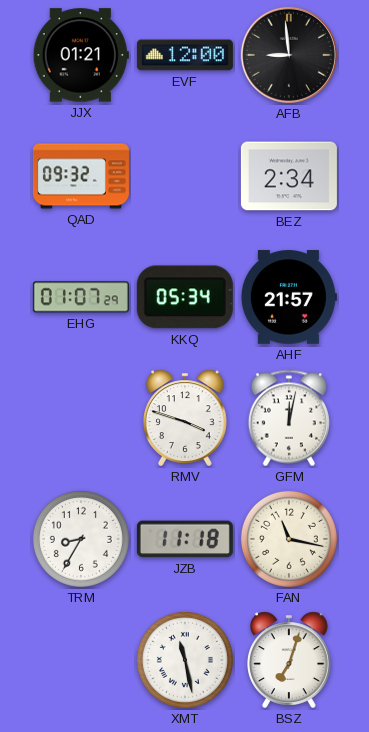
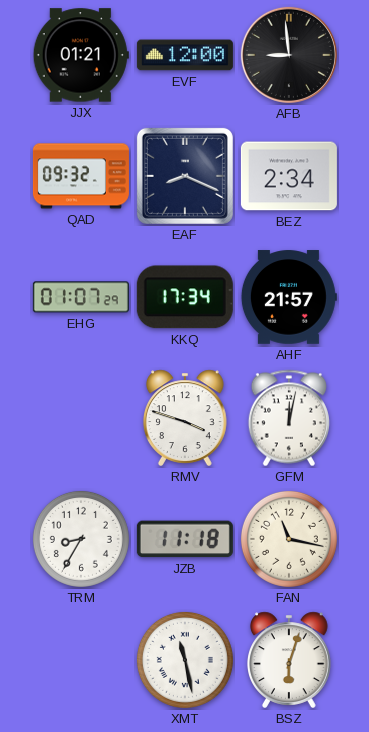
EAF: none -> 8:19
KKQ: 05:34 -> 17:34
BSZ: 7:03 -> 6:03
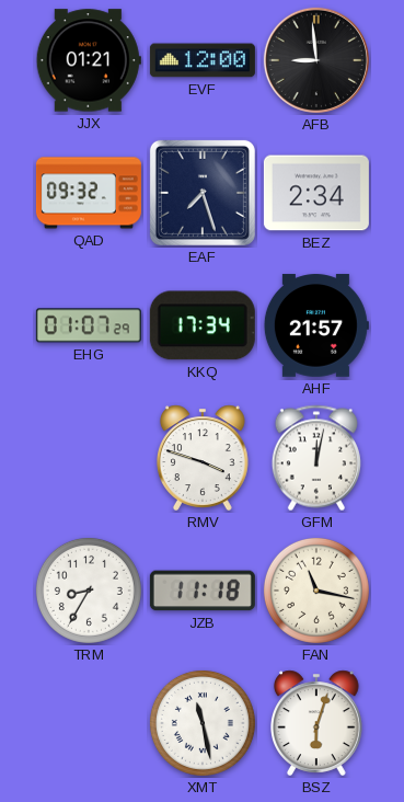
EAF: 8:19 -> 7:27
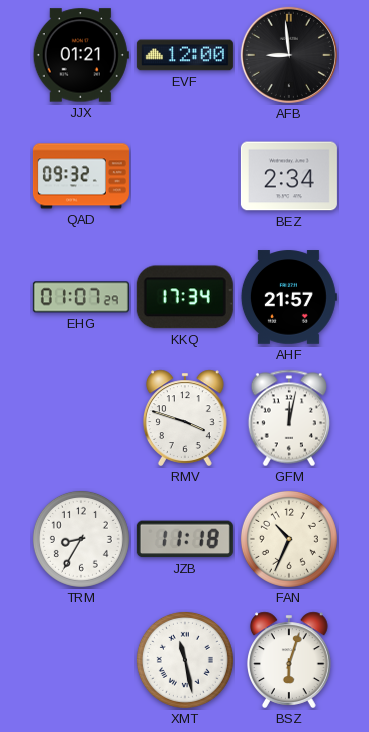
EAF: 7:27 -> none
FAN: 11:17 -> 10:34
